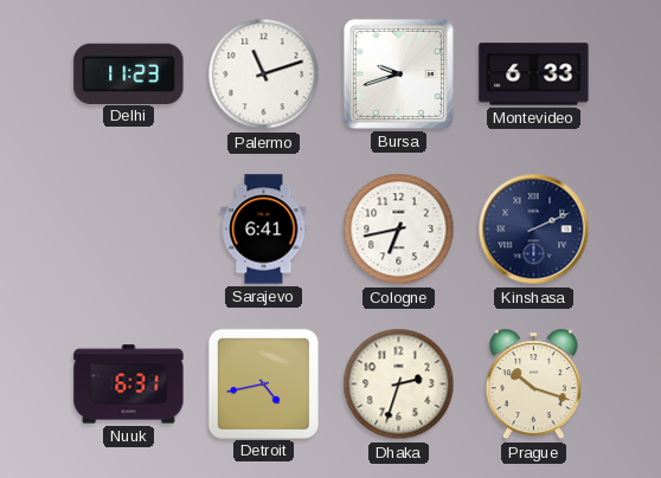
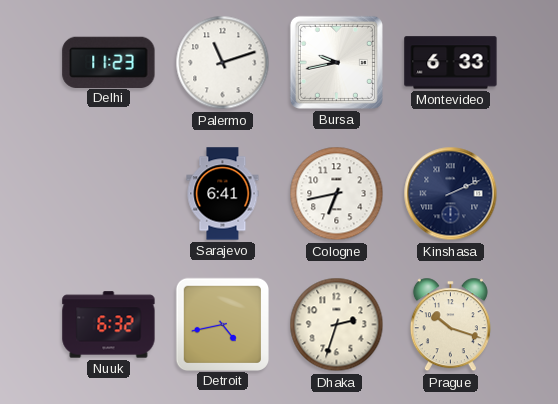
Bursa: 9:42 -> 9:43
Nuuk: 6:31 -> 6:32
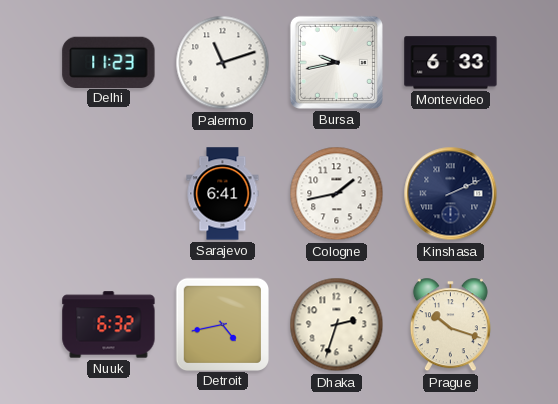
Cologne: 6:43 -> 1:43
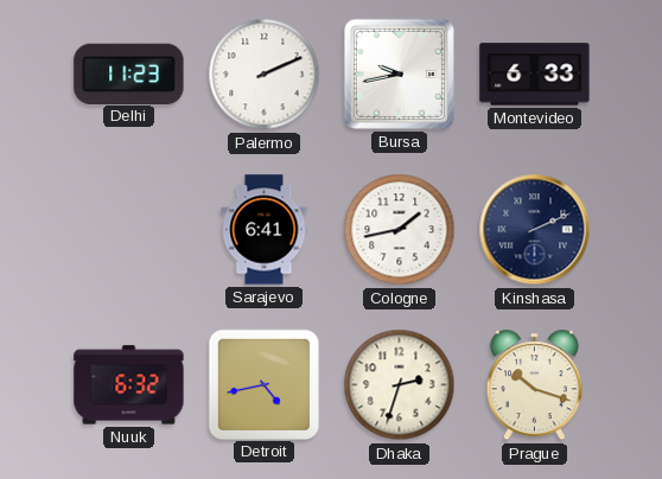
Palermo: 11:12 -> 2:11
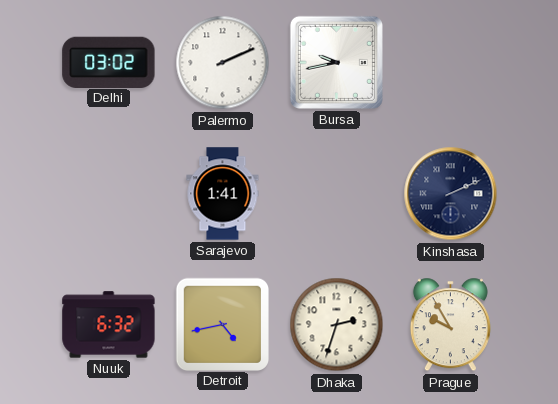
Delhi: 11:23 -> 03:02
Montevideo: 6:33 -> none
Sarajevo: 6:41 -> 1:41
Cologne: 1:43 -> none
Prague: 10:18 -> 9:55
